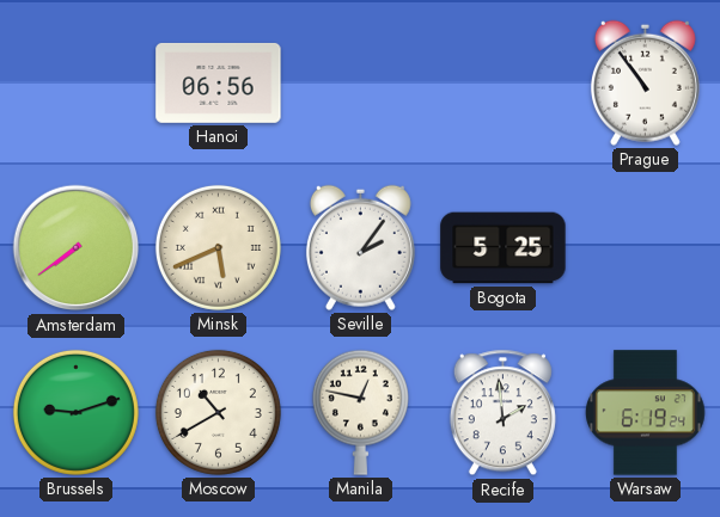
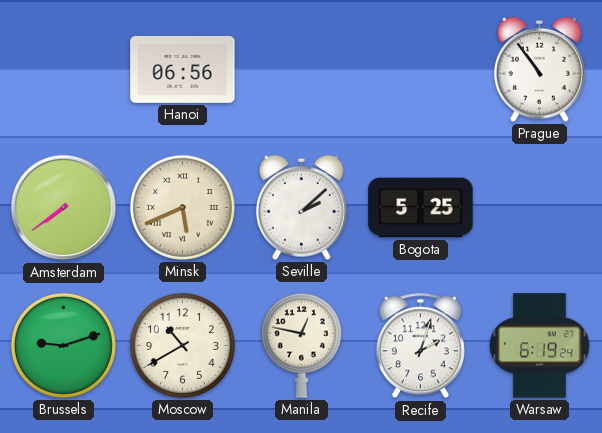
Seville: 2:06 -> 2:08
Recife: 1:59 -> 2:03
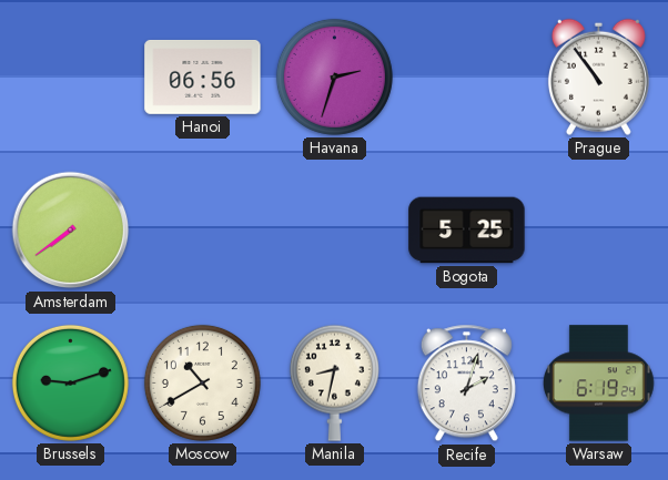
Havana: none -> 2:33
Minsk: 5:41 -> none
Seville: 2:08 -> none
Manila: 12:47 -> 8:32
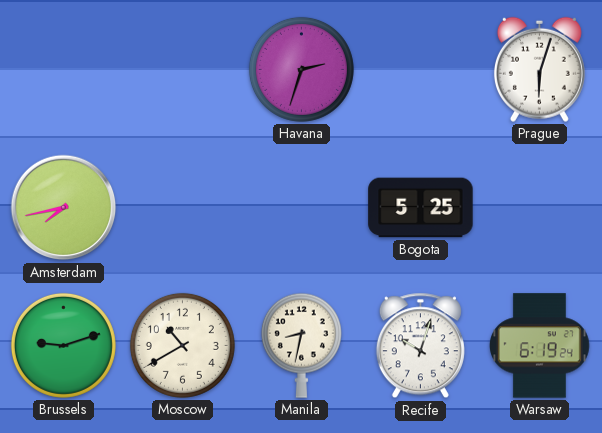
Hanoi: 06:56 -> none
Prague: 10:54 -> 6:03
Amsterdam: 7:39 -> 7:43
Recife: 2:03 -> 10:03
